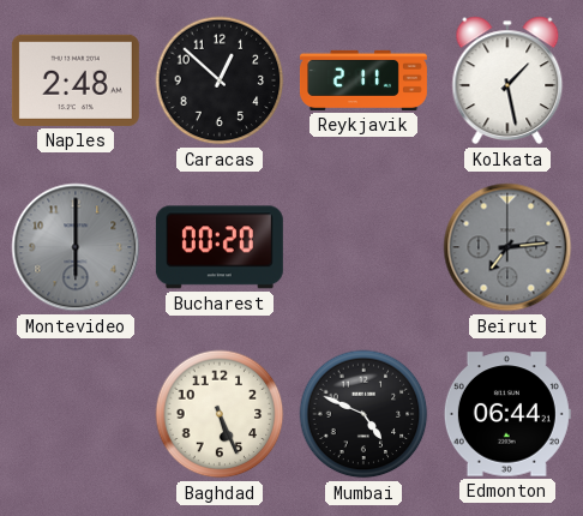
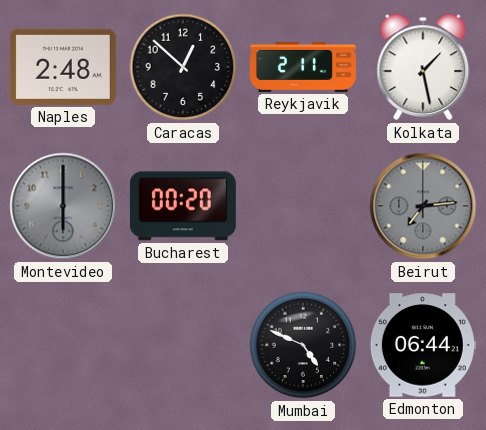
Baghdad: 5:26 -> none
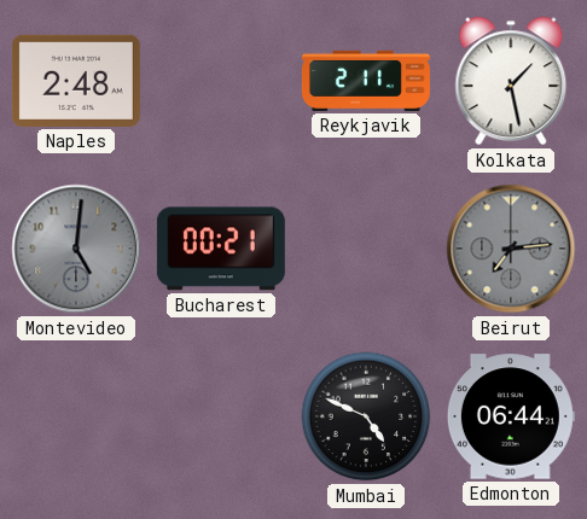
Caracas: 12:52 -> none
Montevideo: 6:00 -> 5:01
Bucharest: 00:20 -> 00:21
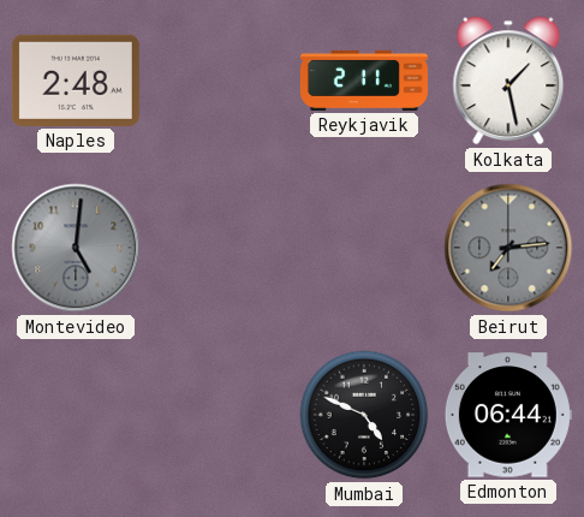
Bucharest: 00:21 -> none
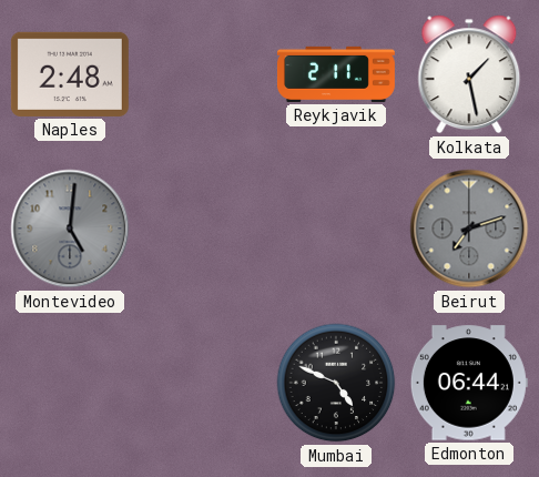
Beirut: 7:14 -> 7:12
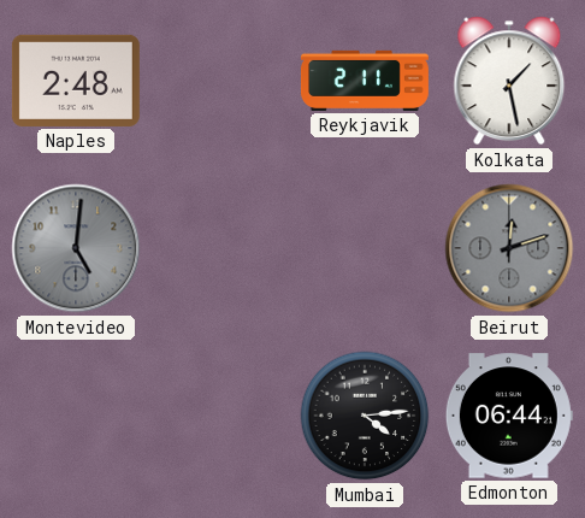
Beirut: 7:12 -> 12:12
Mumbai: 4:49 -> 4:14
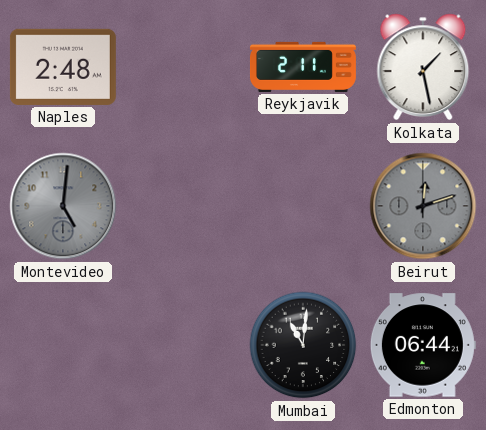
Mumbai: 4:14 -> 11:01
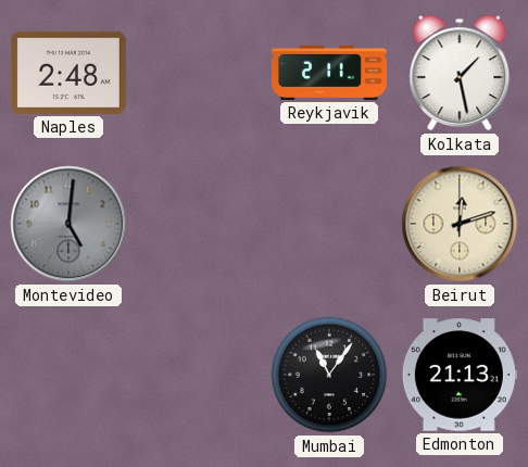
Beirut dial: grey -> cream
Mumbai: 11:01 -> 11:06
Edmonton: 06:44 -> 21:13
